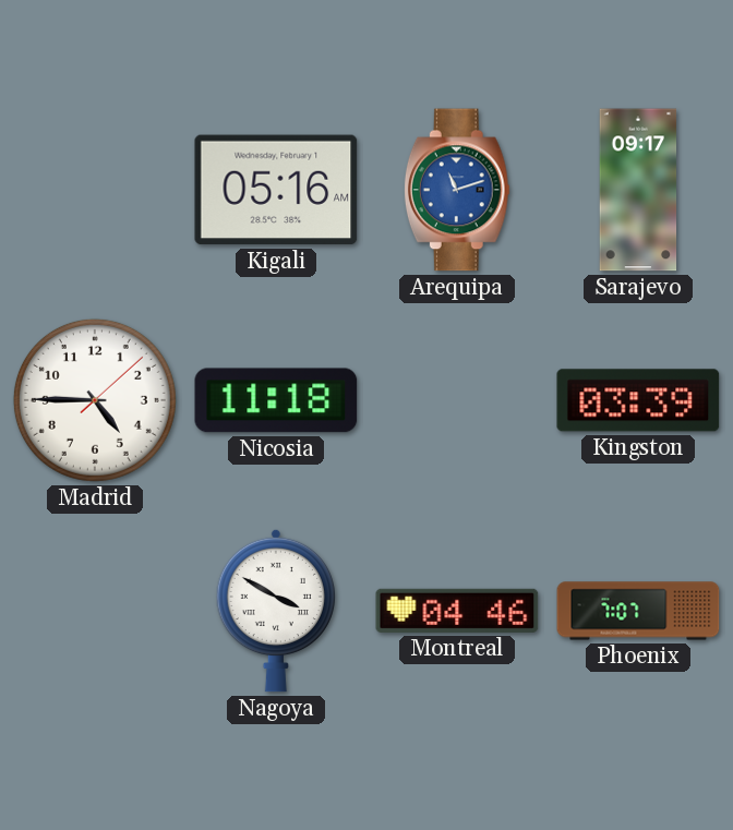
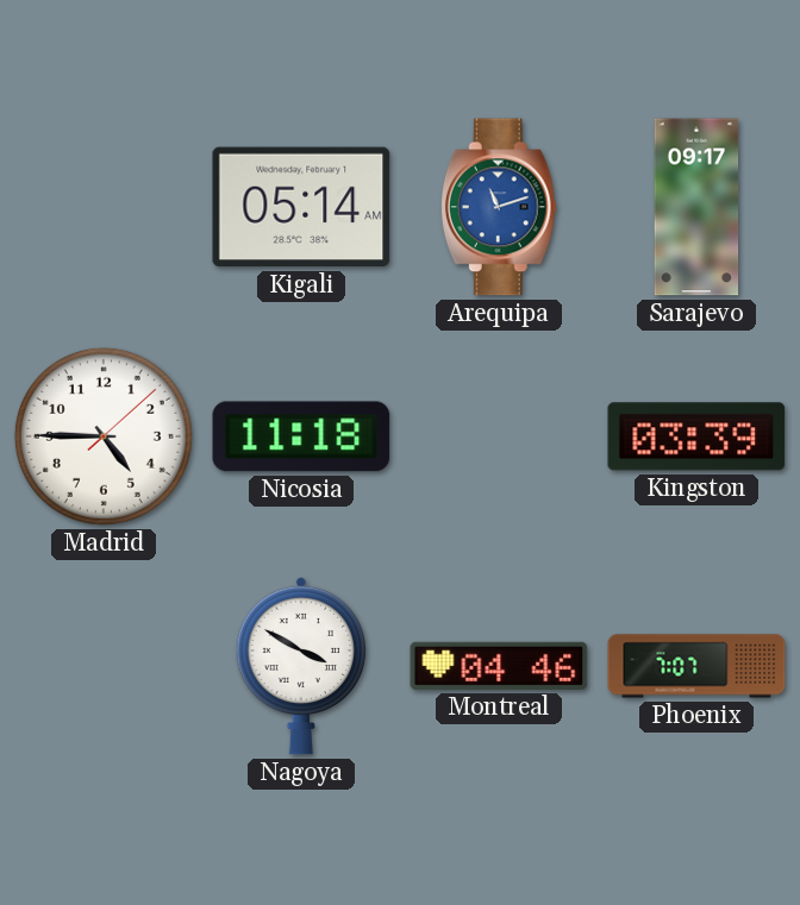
Kigali: 05:16 -> 05:14
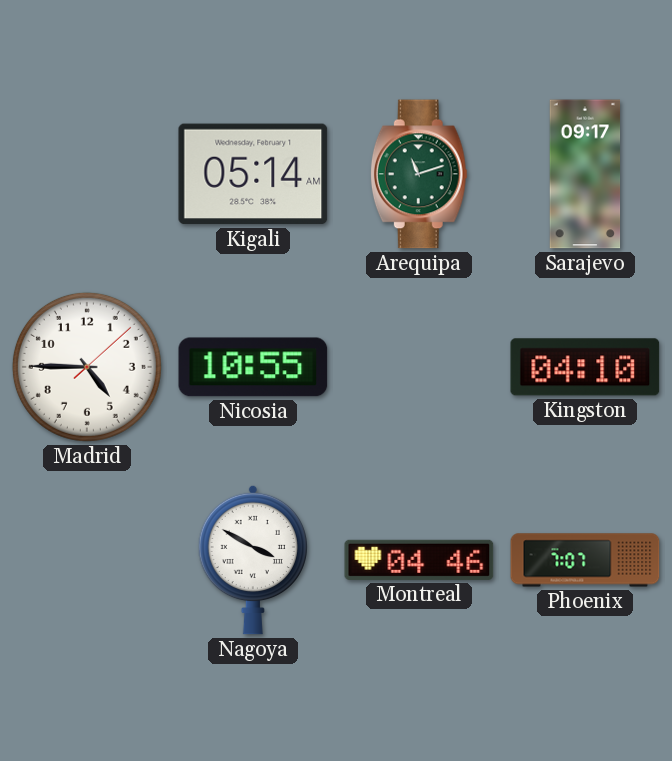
Arequipa dial: blue -> green
Nicosia: 11:18 -> 10:55
Kingston: 03:39 -> 04:10
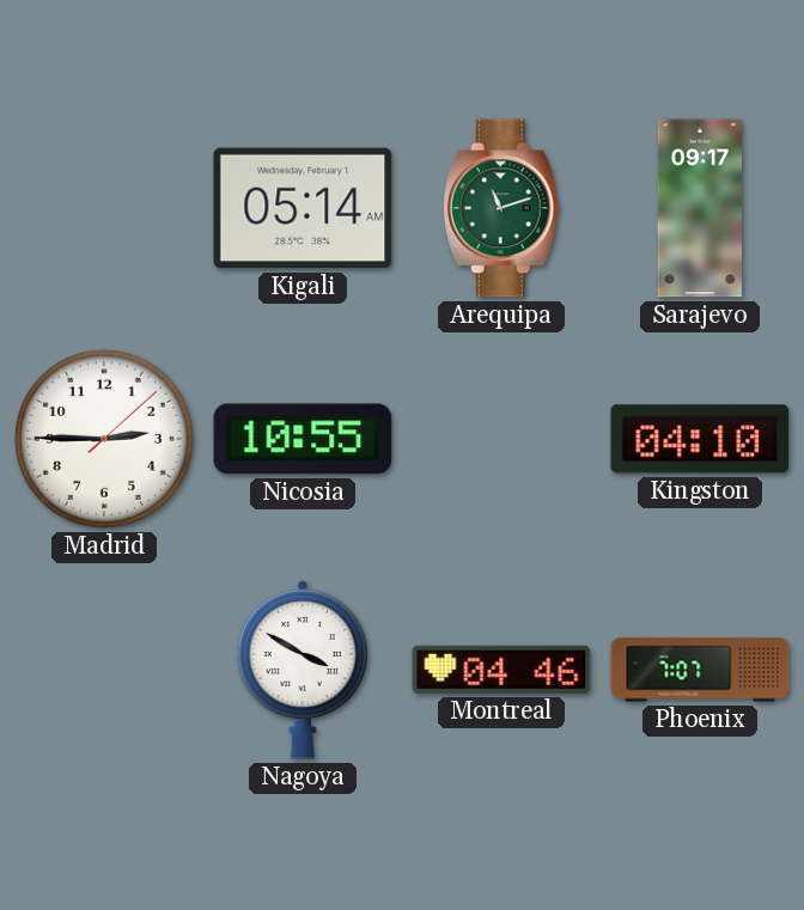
Madrid: 4:45 -> 2:45
